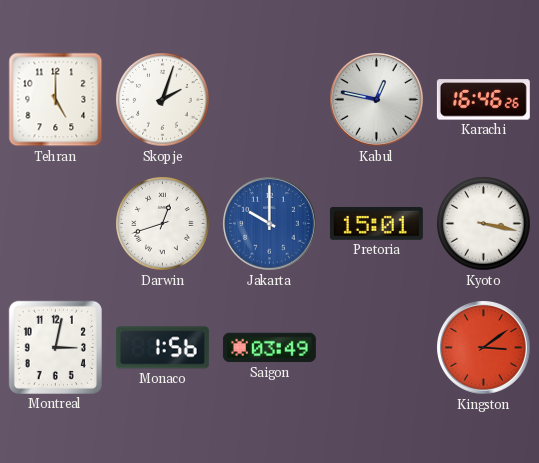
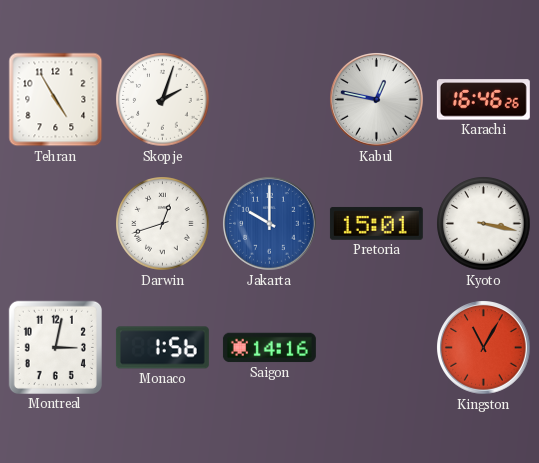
Tehran: 5:00 -> 4:55
Saigon: 03:49 -> 14:16
Kingston: 3:09 -> 11:05
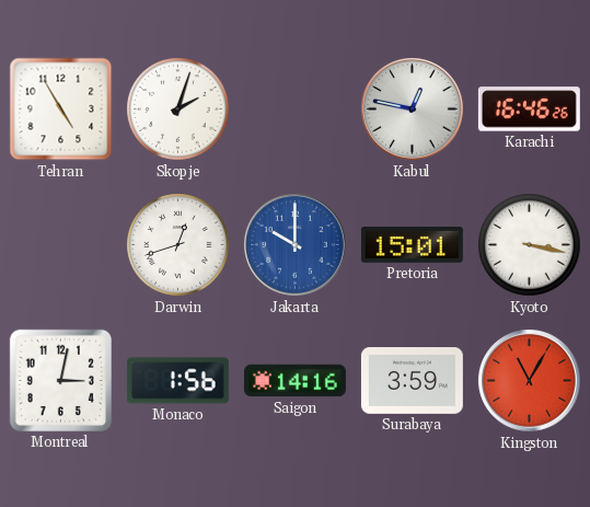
Surabaya: none -> 3:59
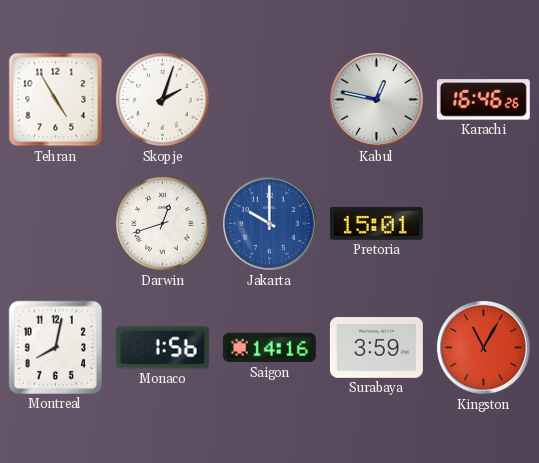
Kyoto: 3:17 -> none
Montreal: 3:02 -> 8:02
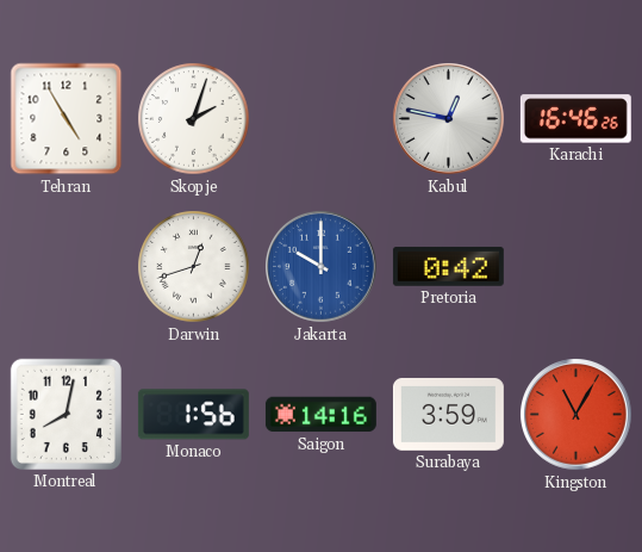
Pretoria: 15:01 -> 0:42
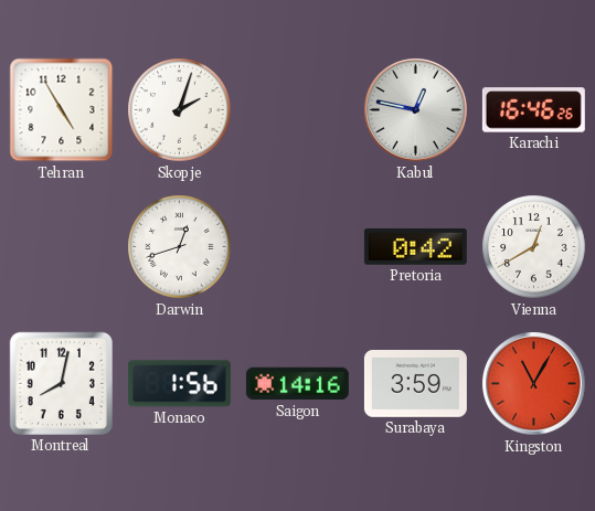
Jakarta: 10:00 -> none
Vienna: none -> 12:40
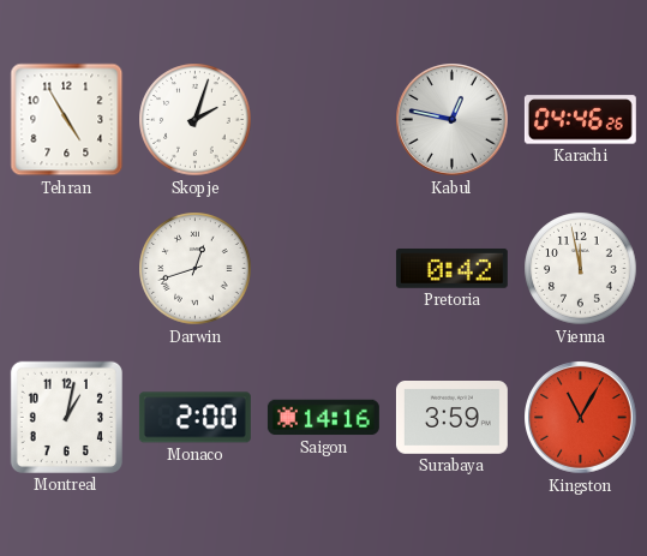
Karachi: 16:46 -> 04:46
Vienna: 12:40 -> 11:58
Montreal: 8:02 -> 1:02
Monaco: 1:56 -> 2:00
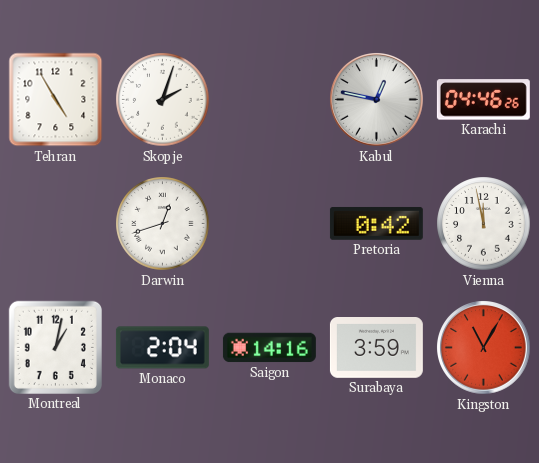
Monaco: 2:00 -> 2:04
